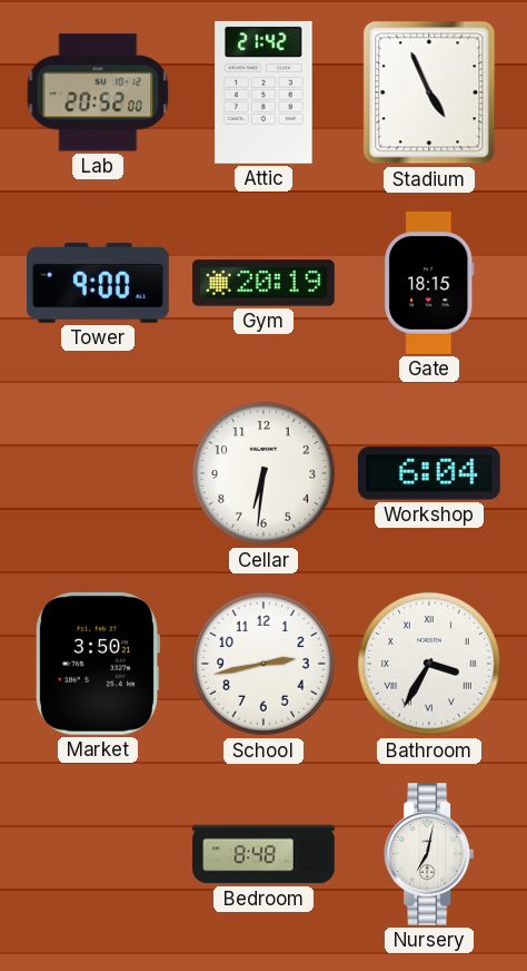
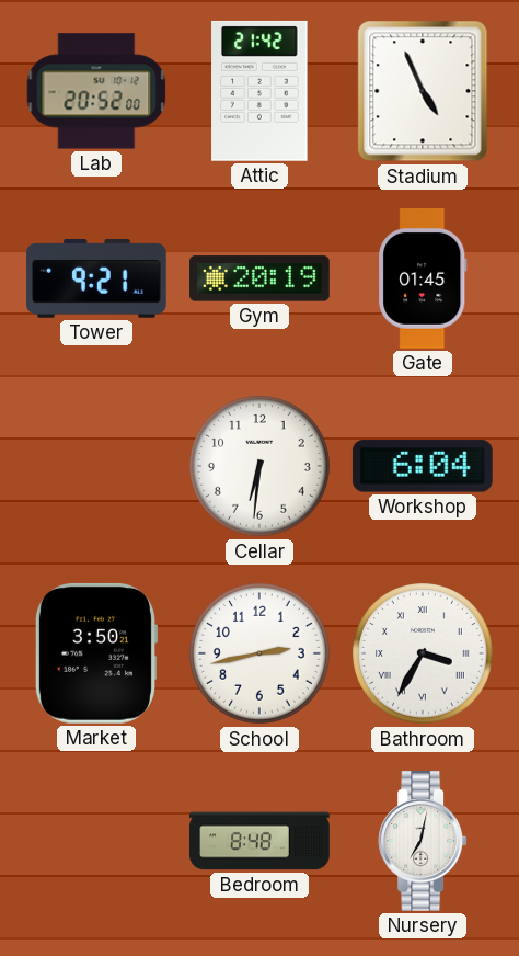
Tower: 9:00 -> 9:21
Gate: 18:15 -> 01:45
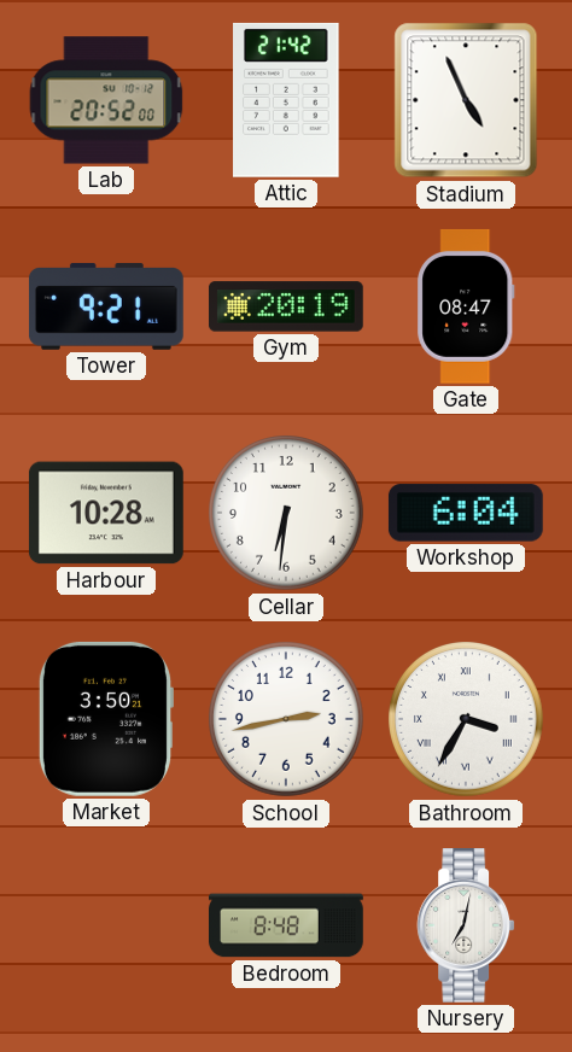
Gate: 01:45 -> 08:47
Harbour: none -> 10:28
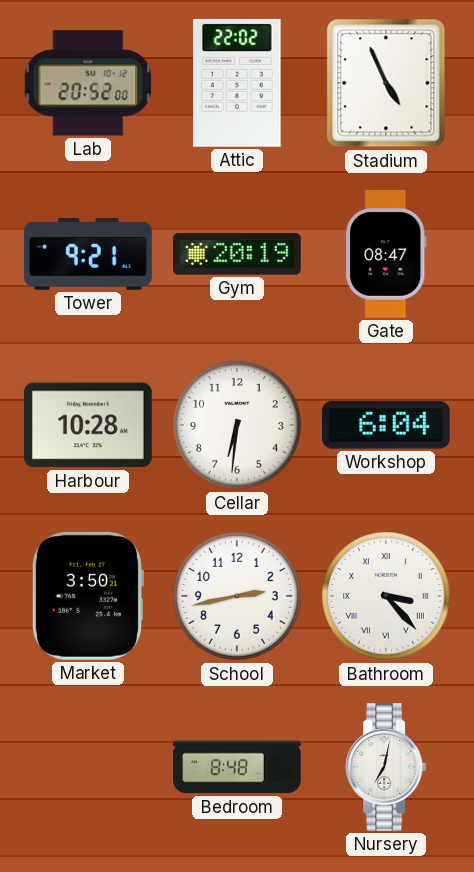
Attic: 21:42 -> 22:02
Bathroom: 3:35 -> 3:23
